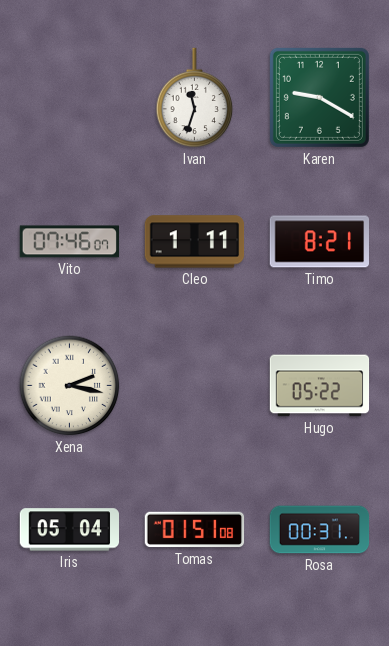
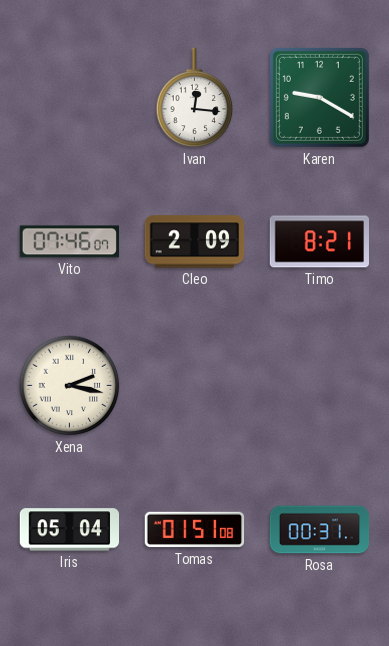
Ivan: 11:33 -> 12:16
Cleo: 1:11 -> 2:09
Hugo: 05:22 -> none
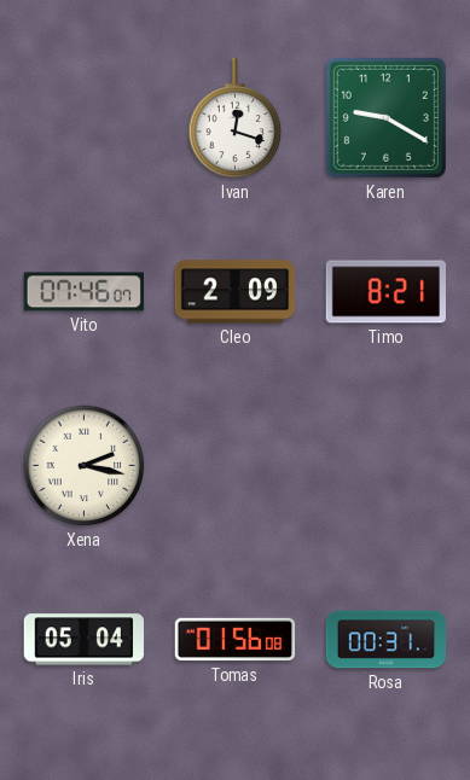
Ivan: 12:16 -> 12:18
Tomas: 01:51 -> 01:56
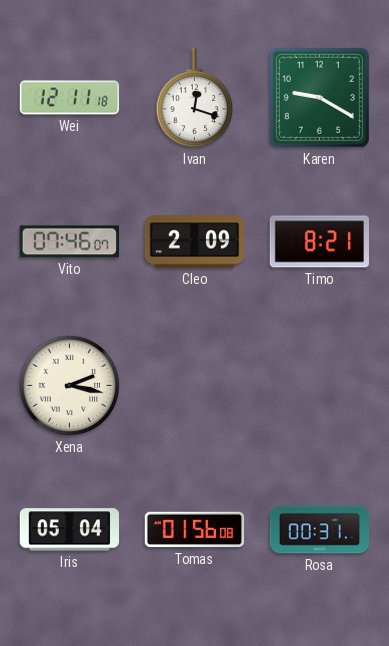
Wei: none -> 12:11
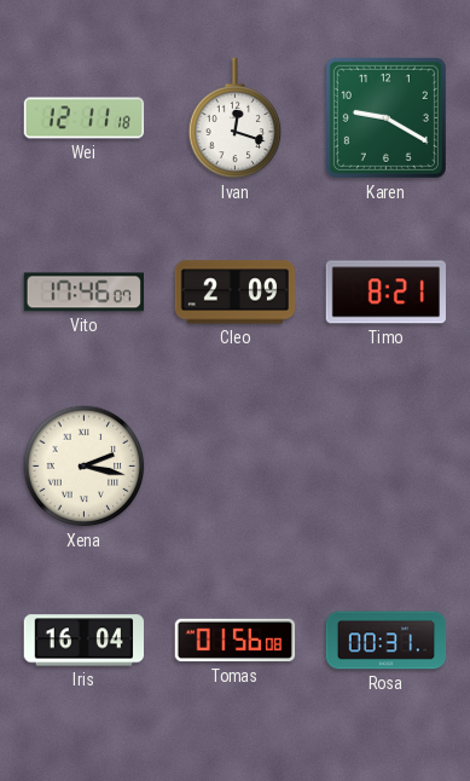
Vito: 07:46 -> 17:46
Iris: 05:04 -> 16:04
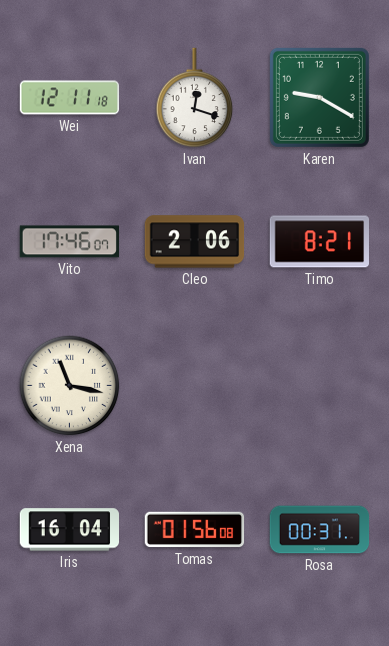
Cleo: 2:09 -> 2:06
Xena: 2:17 -> 11:17
